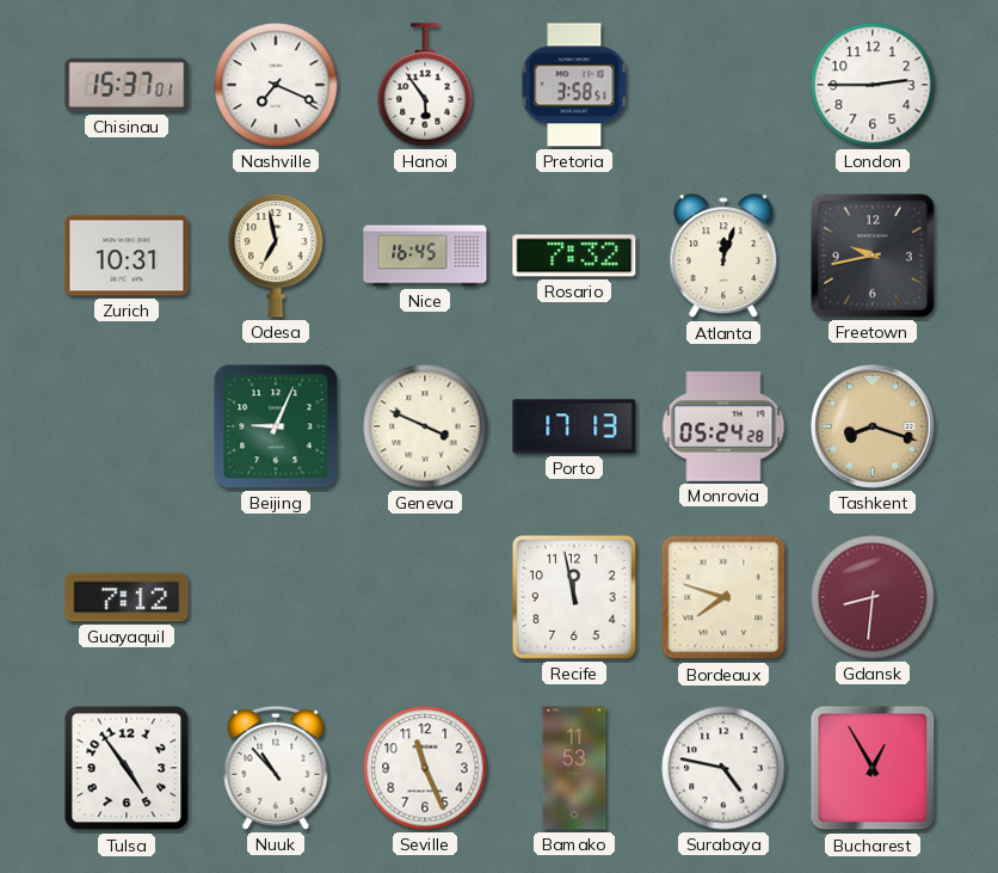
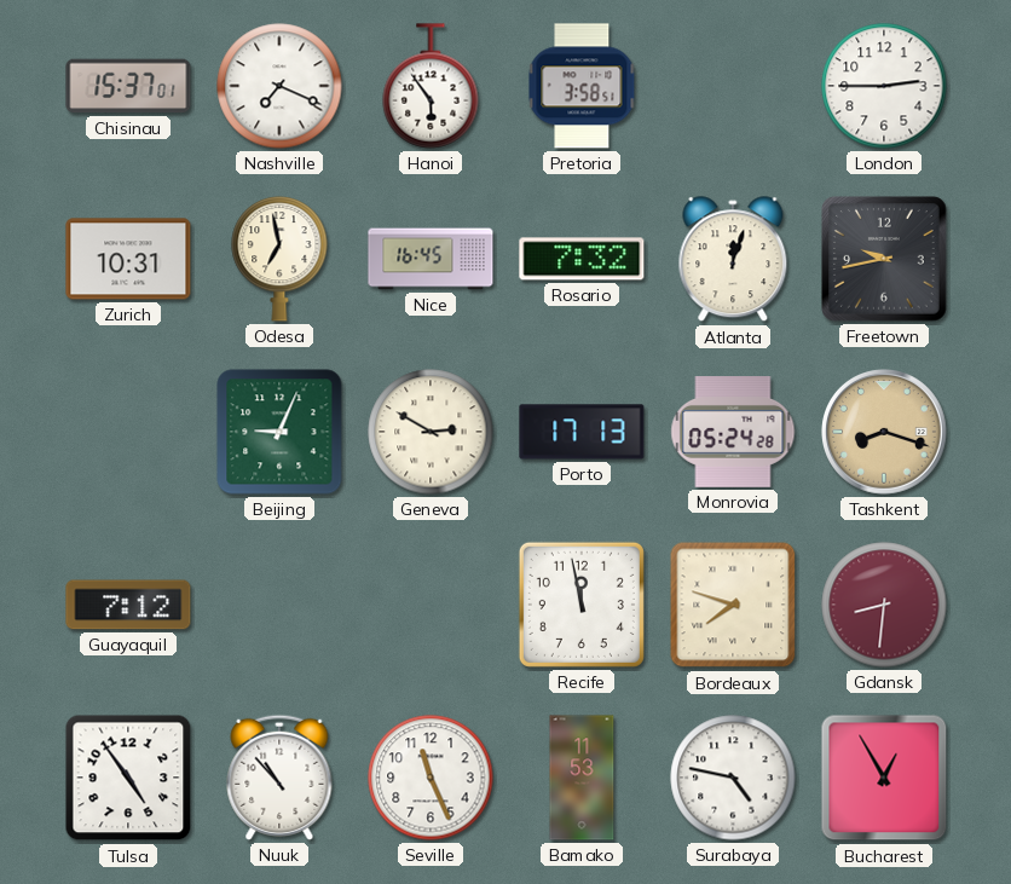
Geneva: 3:49 -> 2:50
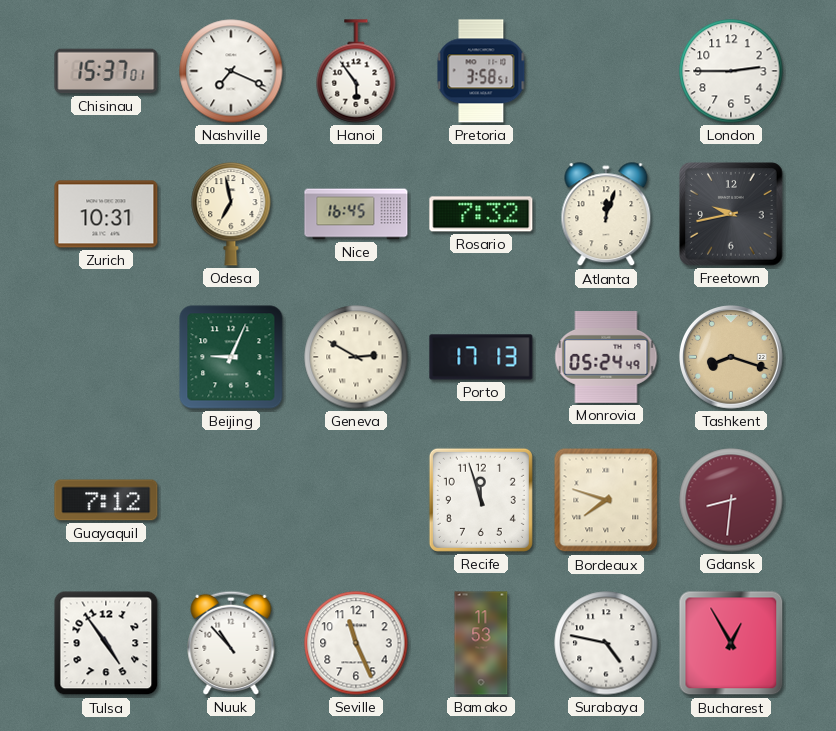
Monrovia: 05:24:28 -> 05:24:49
Recife: 11:58 -> 11:57
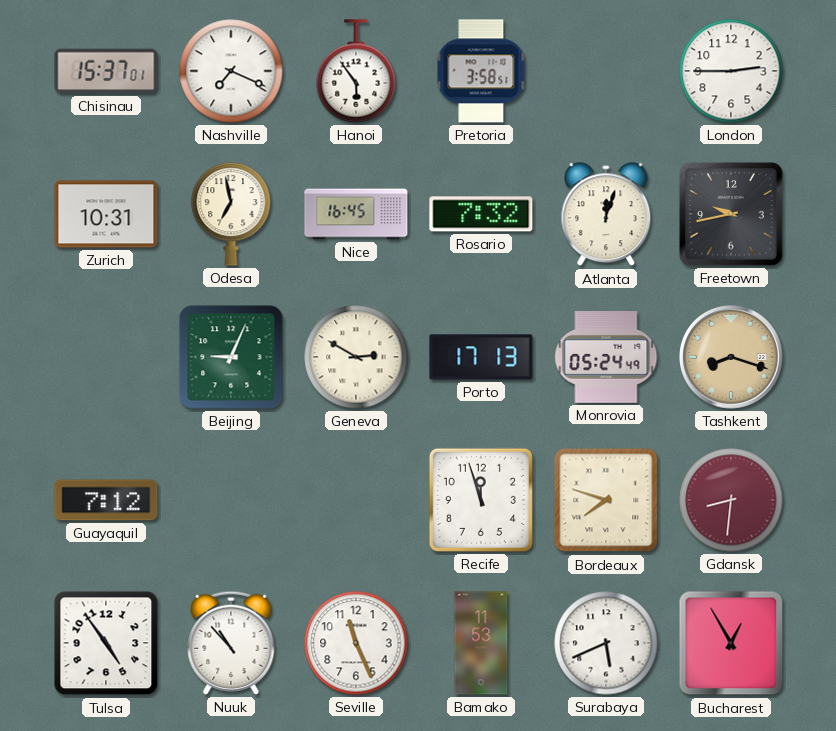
Surabaya: 4:47 -> 5:41
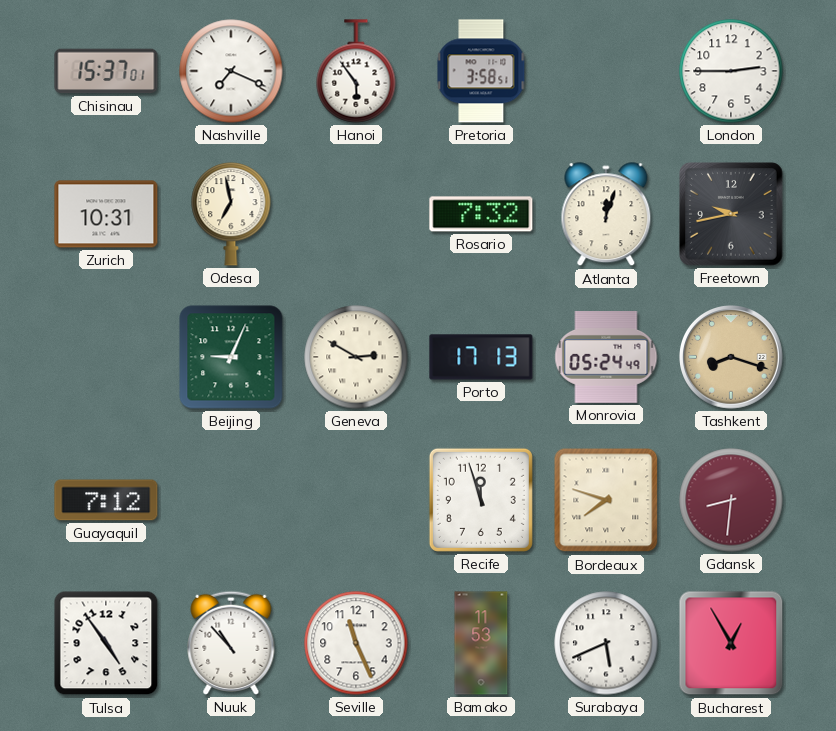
Nice: 16:45 -> none
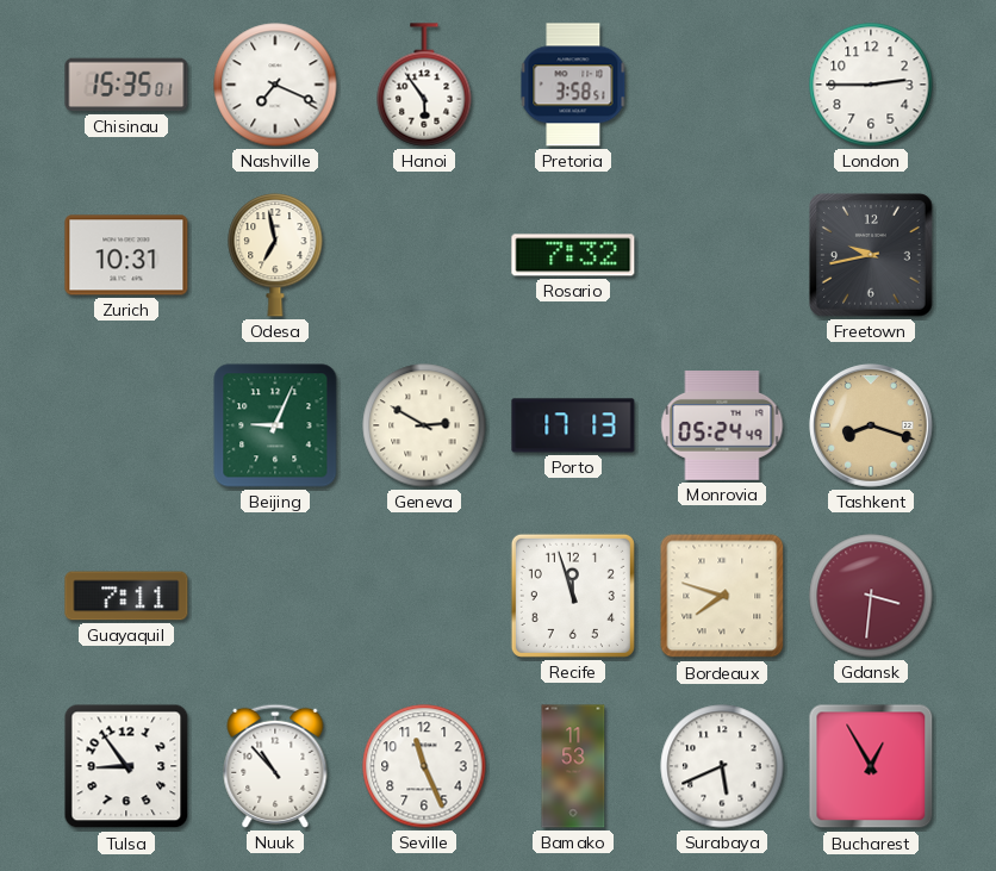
Chisinau: 15:37 -> 15:35
Atlanta: 12:03 -> none
Guayaquil: 7:12 -> 7:11
Gdansk: 8:31 -> 3:31
Tulsa: 4:54 -> 8:54
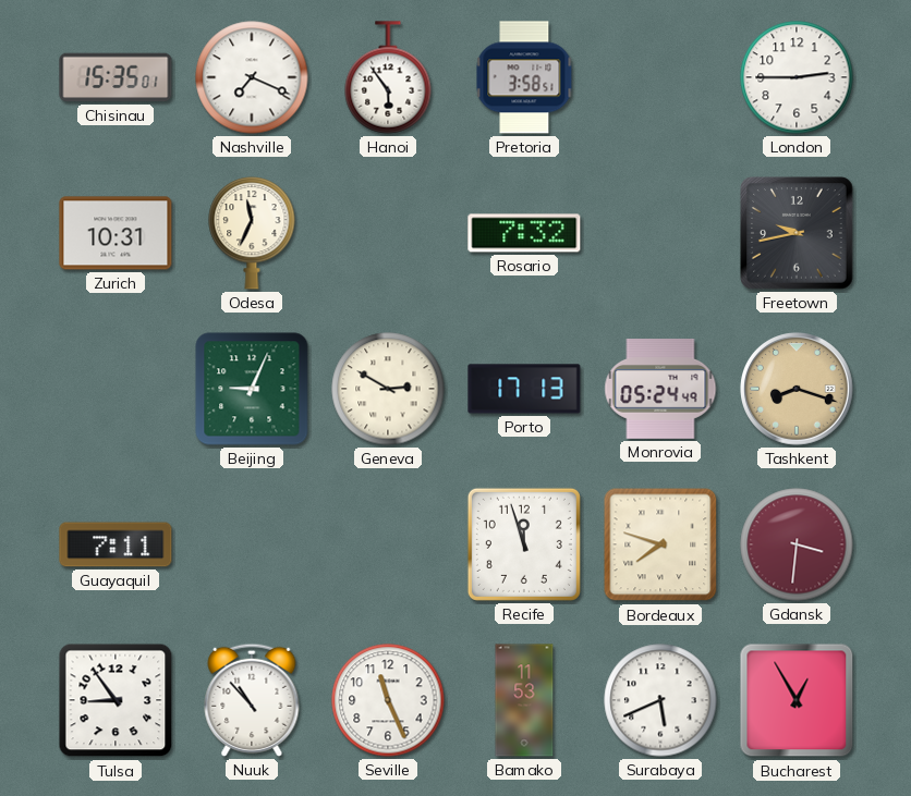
Odesa: 6:58 -> 11:34
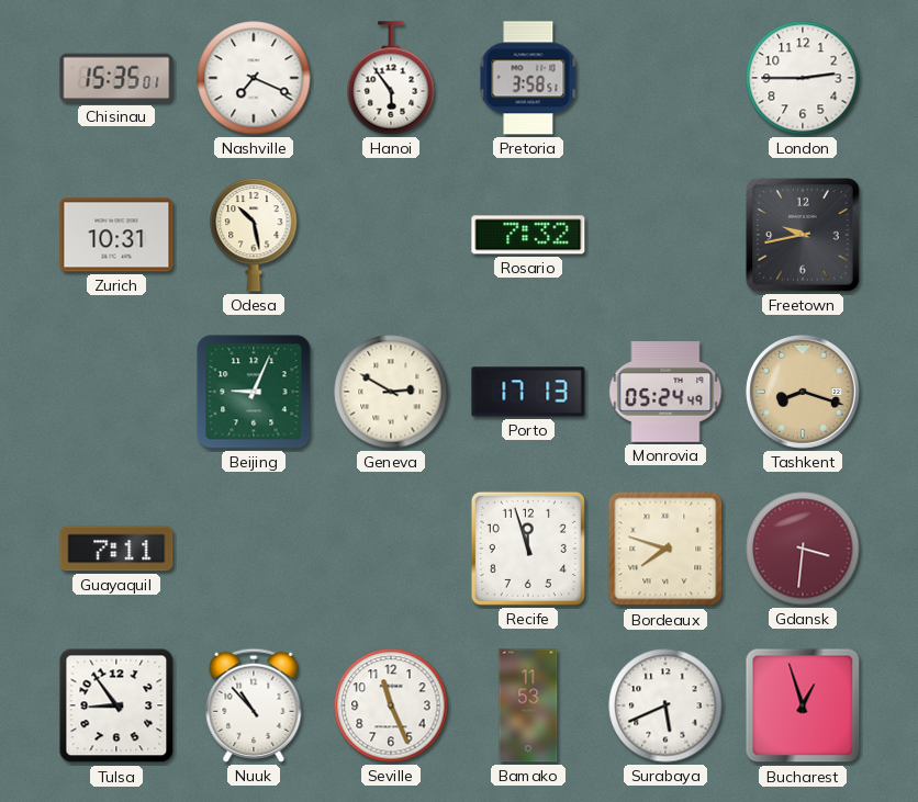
Odesa: 11:34 -> 10:28
Bucharest: 12:55 -> 12:57
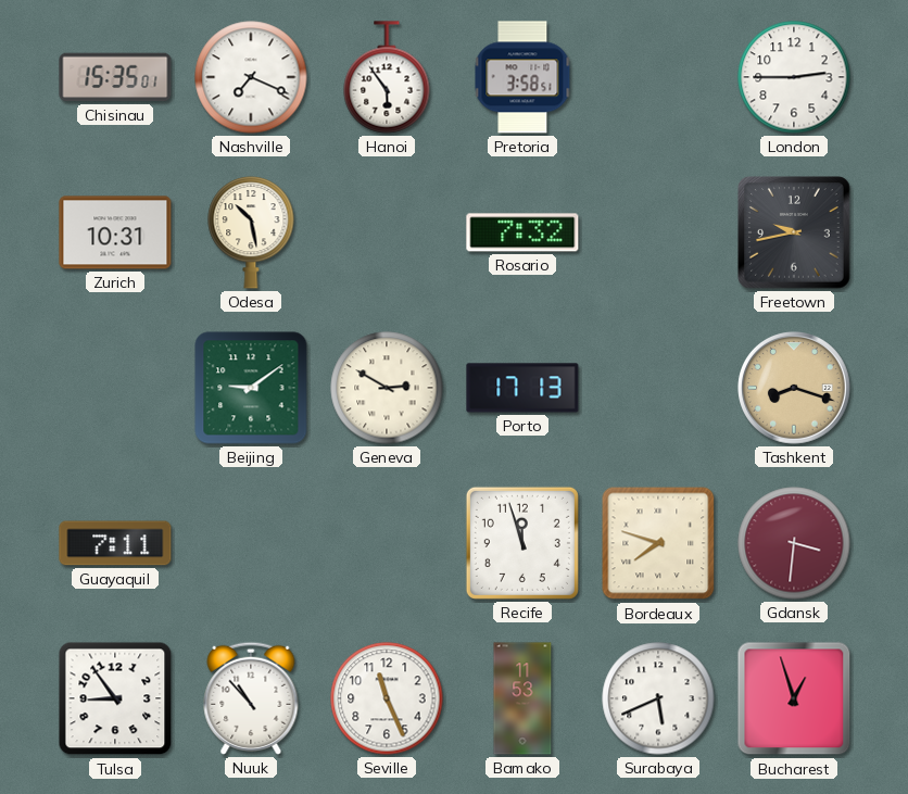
Beijing: 9:04 -> 9:09
Monrovia: 05:24 -> none
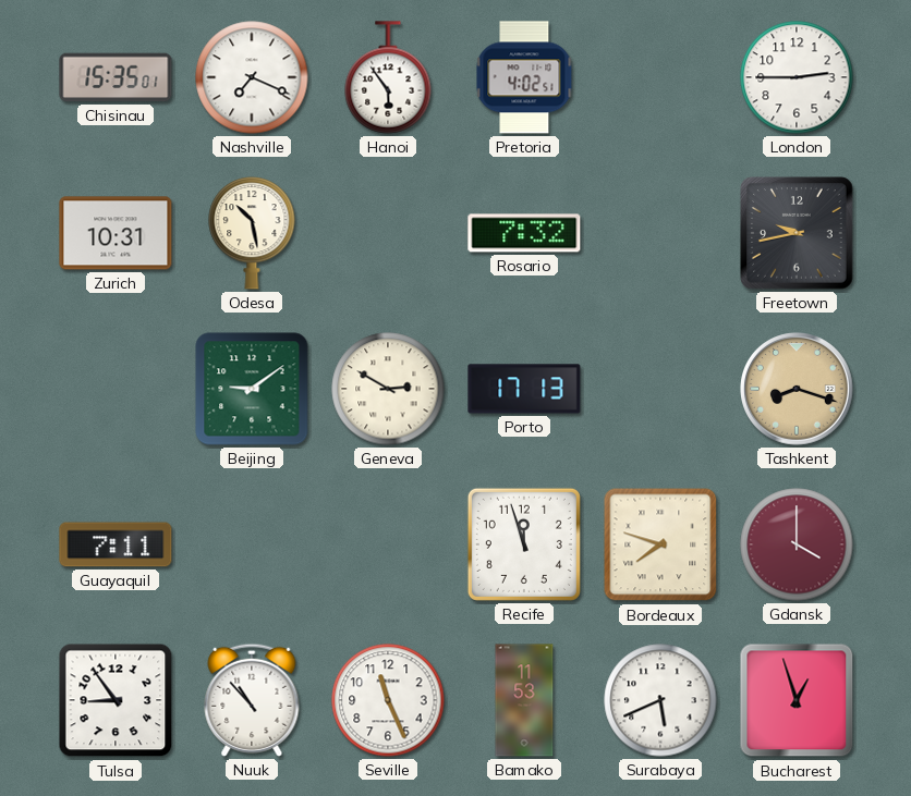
Pretoria: 3:58 -> 4:02
Gdansk: 3:31 -> 4:00
